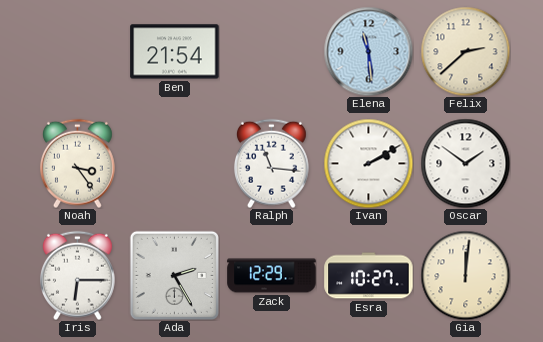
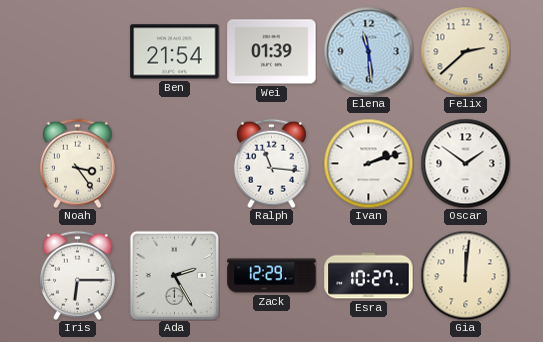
Wei: none -> 01:39
Ivan: 2:10 -> 2:12
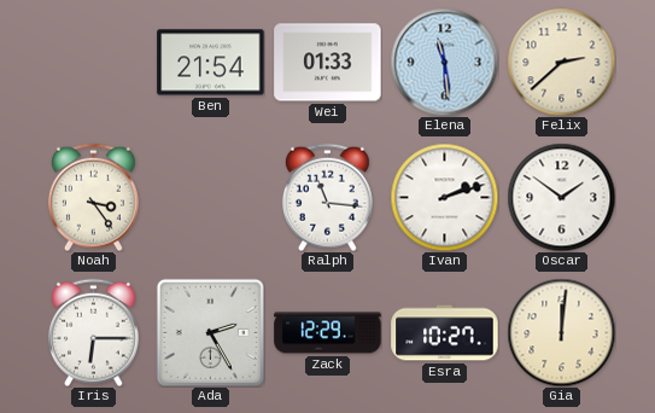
Wei: 01:39 -> 01:33
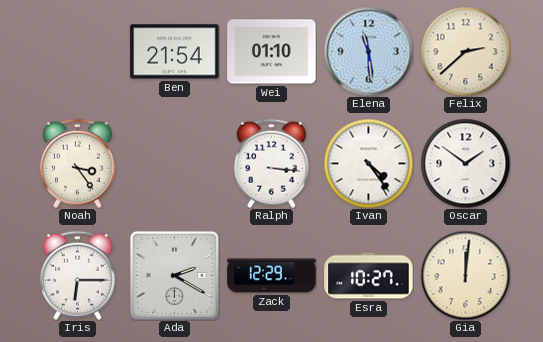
Wei: 01:33 -> 01:10
Ralph: 11:16 -> 3:16
Ivan: 2:12 -> 4:24
Ada: 2:25 -> 2:20
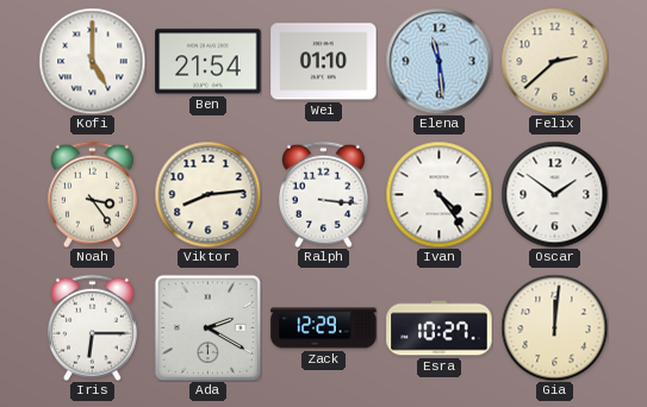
Kofi: none -> 5:00
Viktor: none -> 8:14
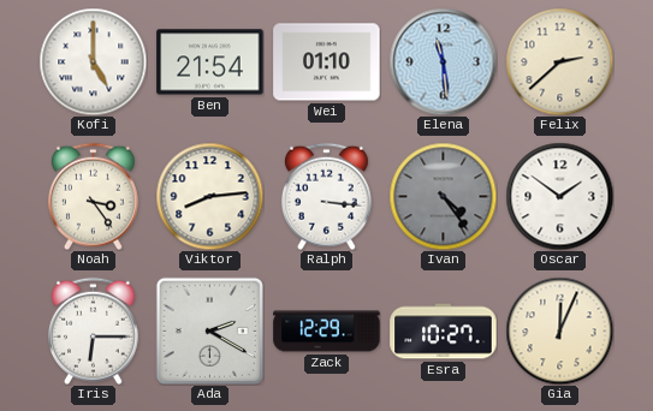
Ivan dial: white -> grey
Gia: 12:01 -> 12:04
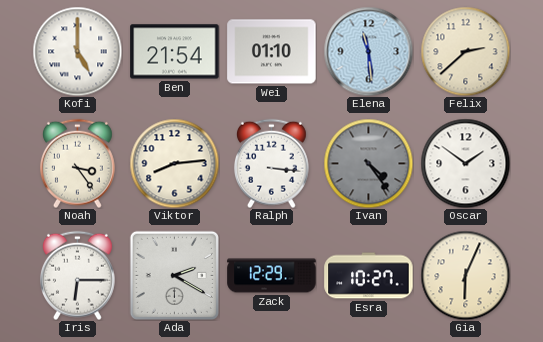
Gia: 12:04 -> 6:04
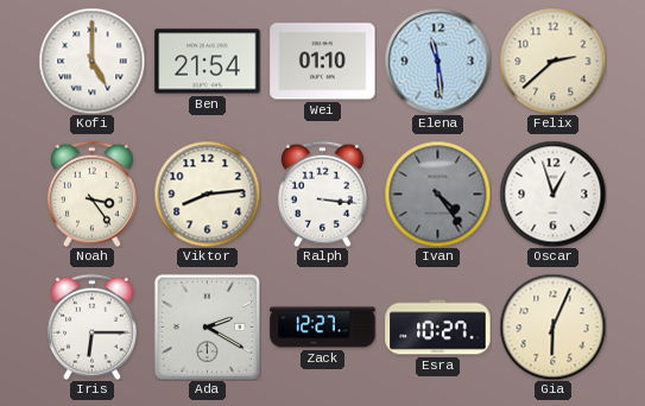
Oscar: 1:51 -> 12:57
Zack: 12:29 -> 12:27
